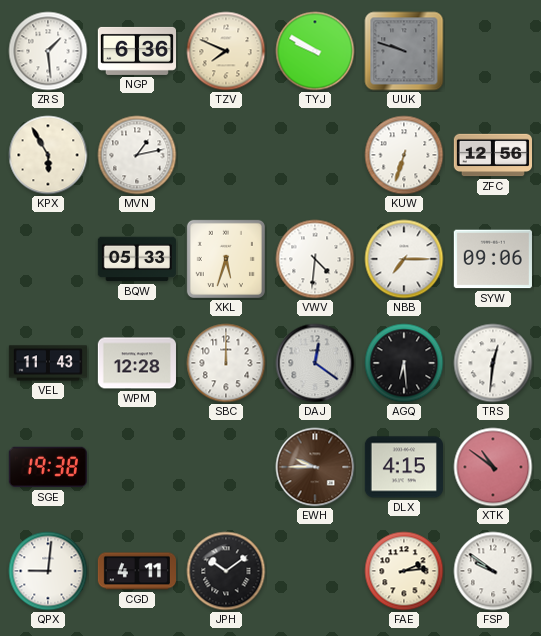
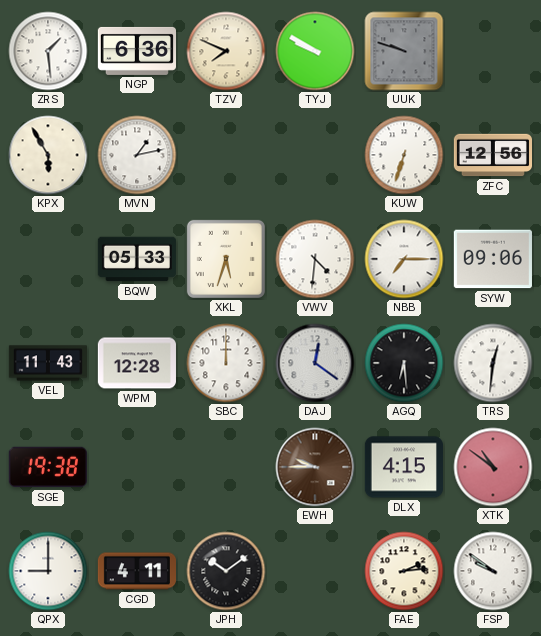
QPX: 9:01 -> 9:00
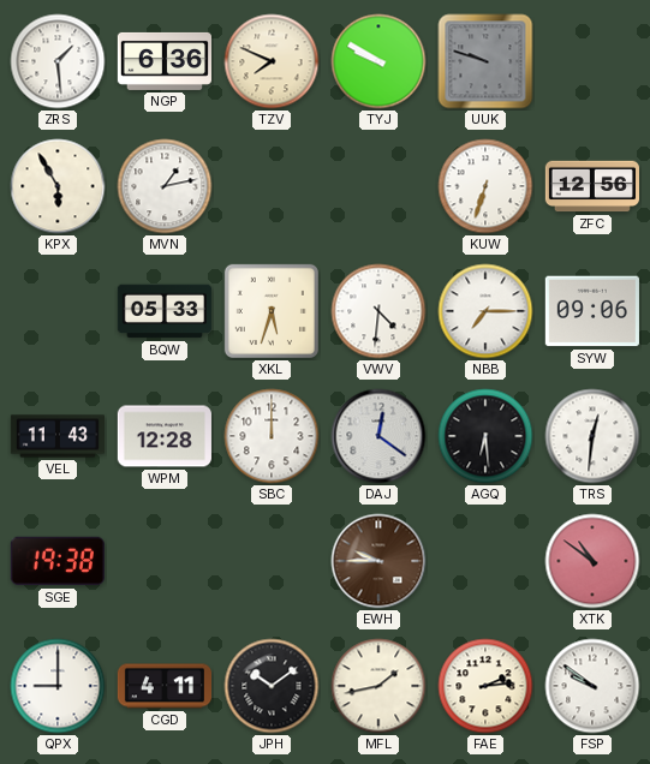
DLX: 4:15 -> none
MFL: none -> 1:43
